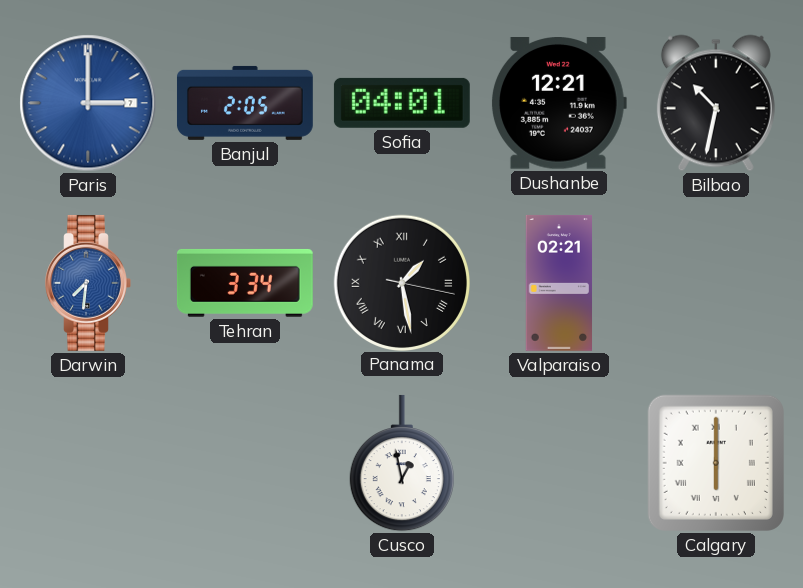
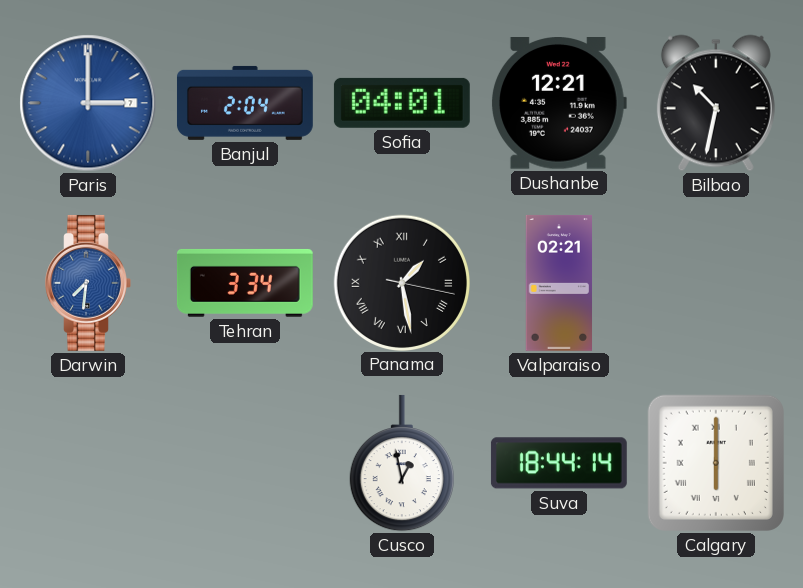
Banjul: 2:05 -> 2:04
Suva: none -> 18:44
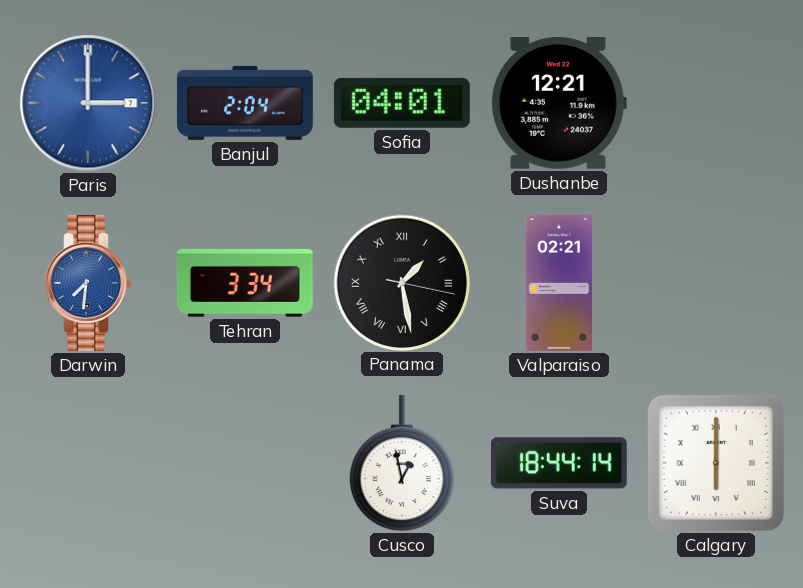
Bilbao: 10:32 -> none
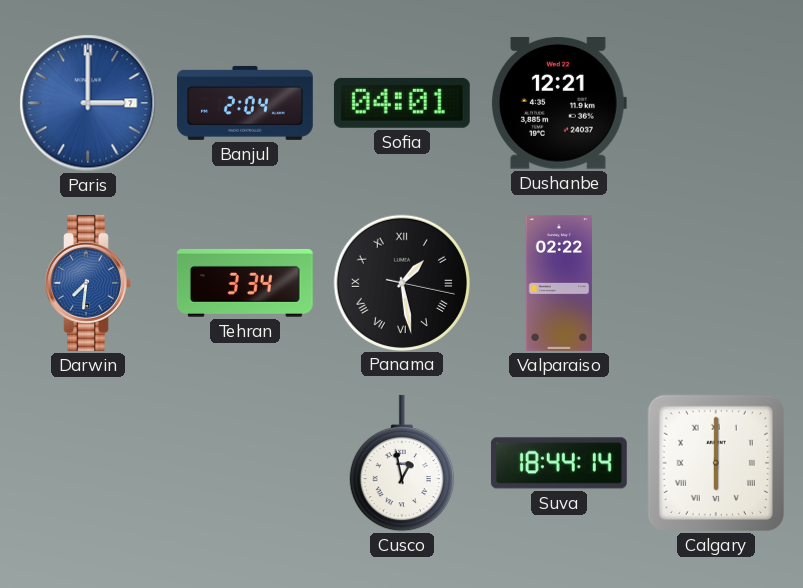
Valparaiso: 02:21 -> 02:22
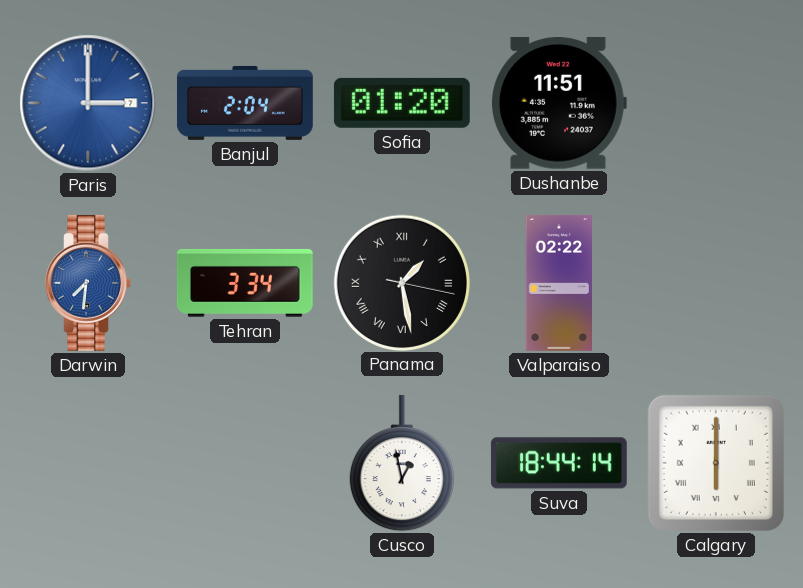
Sofia: 04:01 -> 01:20
Dushanbe: 12:21 -> 11:51
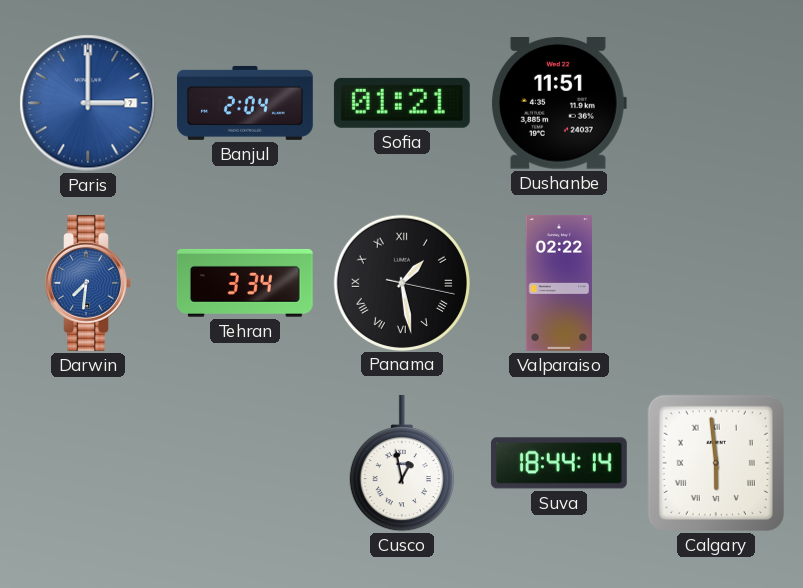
Sofia: 01:20 -> 01:21
Calgary: 6:00 -> 5:59
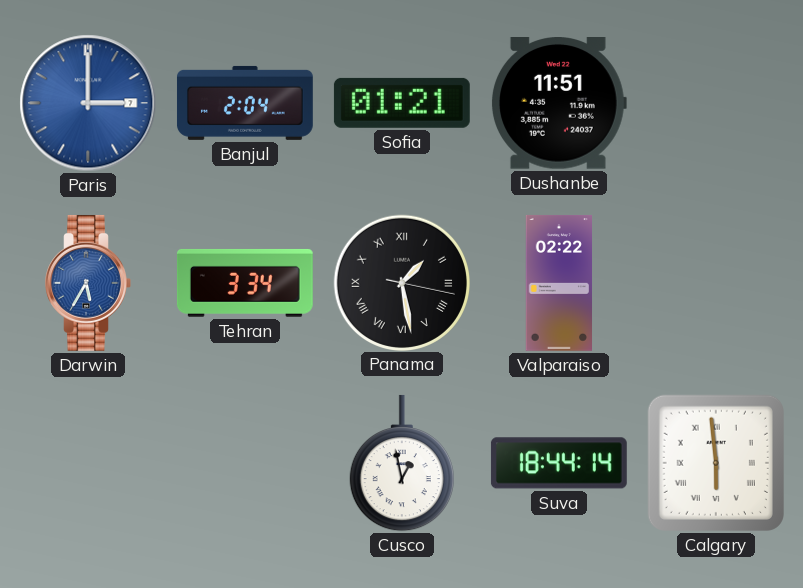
Darwin: 7:31 -> 5:35
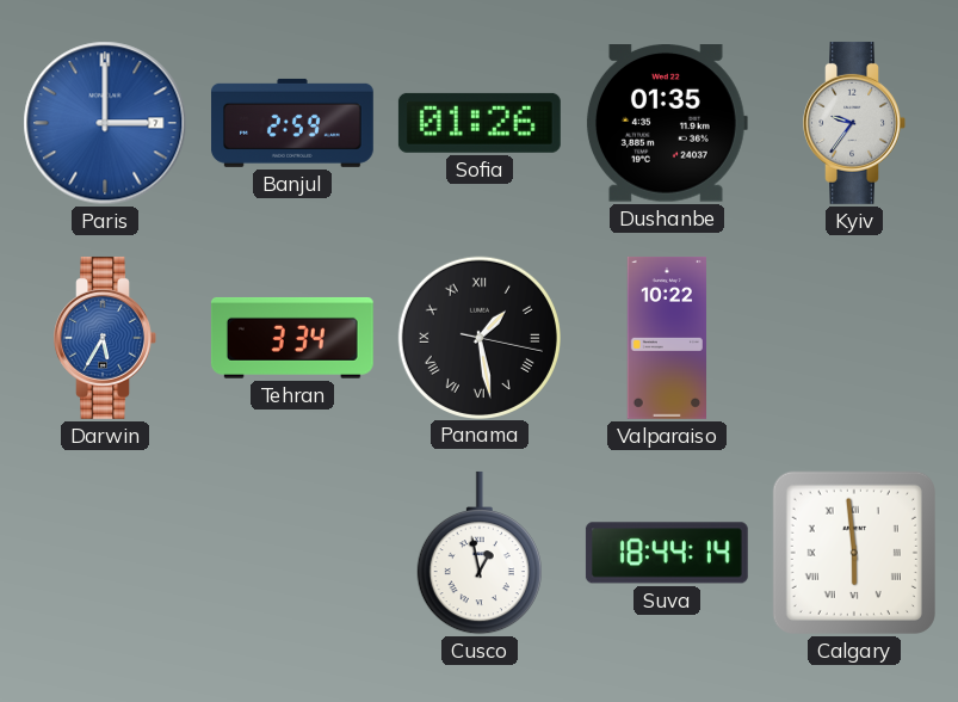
Banjul: 2:04 -> 2:59
Sofia: 01:21 -> 01:26
Dushanbe: 11:51 -> 01:35
Kyiv: none -> 9:36
Valparaiso: 02:22 -> 10:22
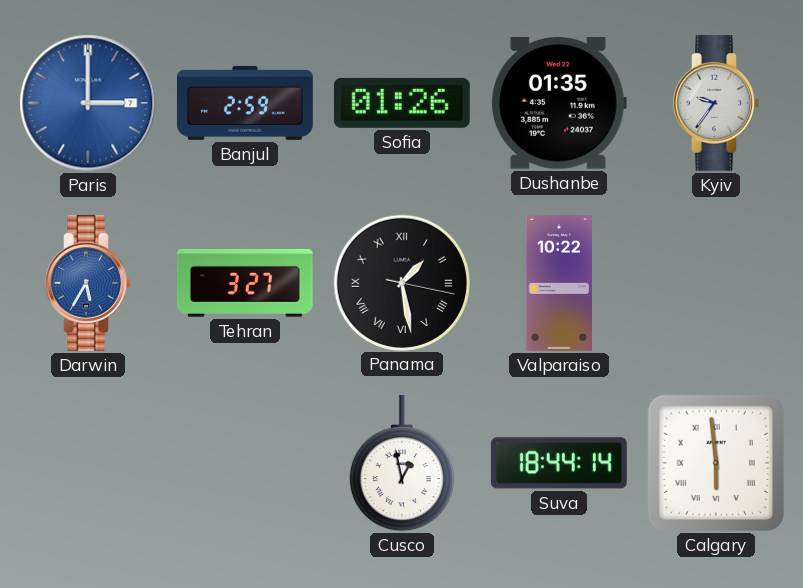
Tehran: 3:34 -> 3:27
